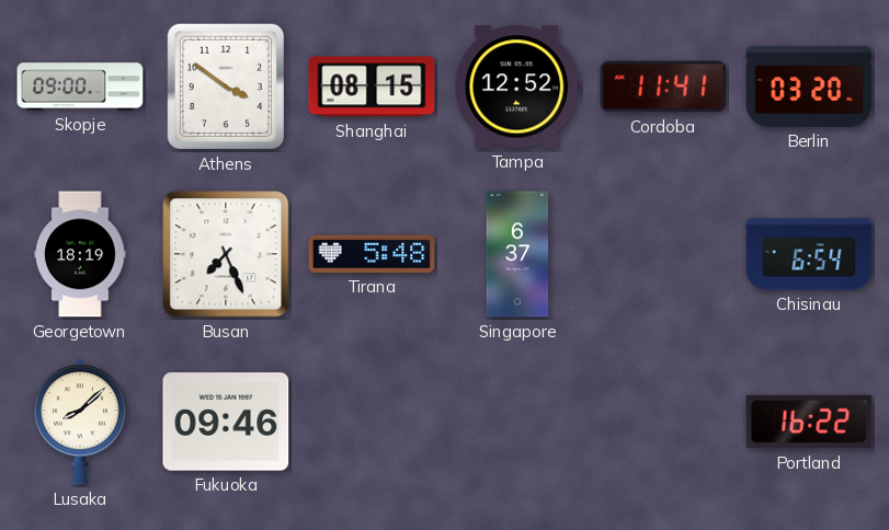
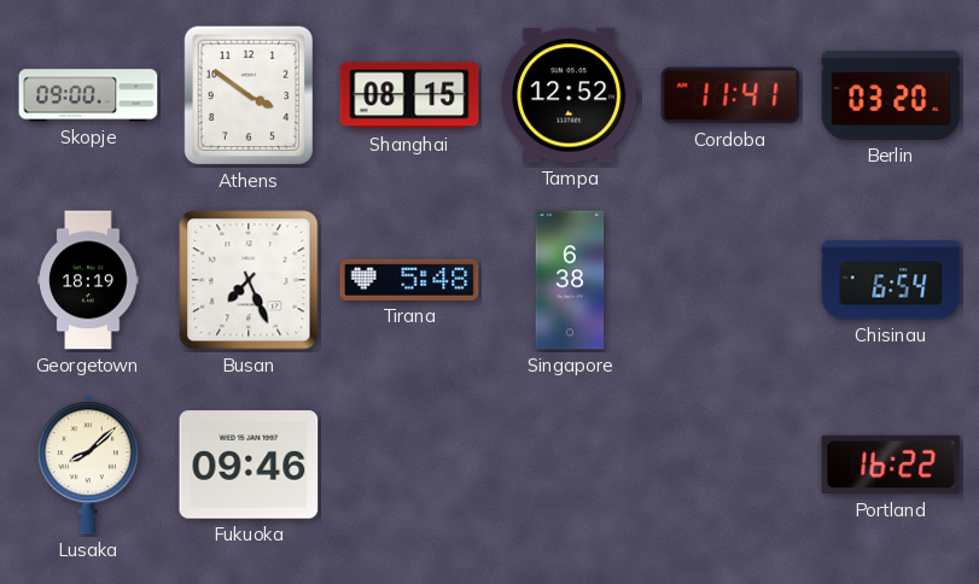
Singapore: 6:37 -> 6:38
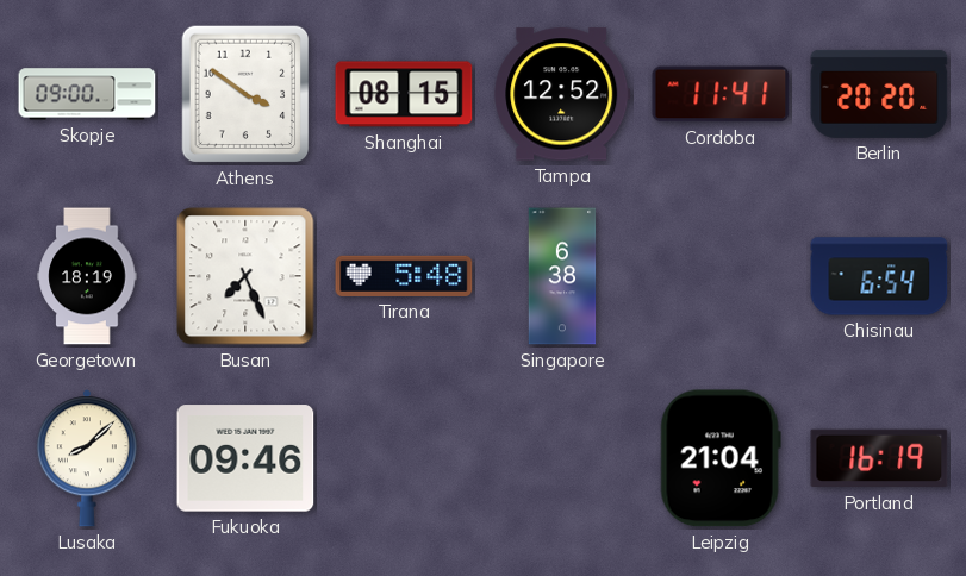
Berlin: 03:20 -> 20:20
Leipzig: none -> 21:04
Portland: 16:22 -> 16:19
